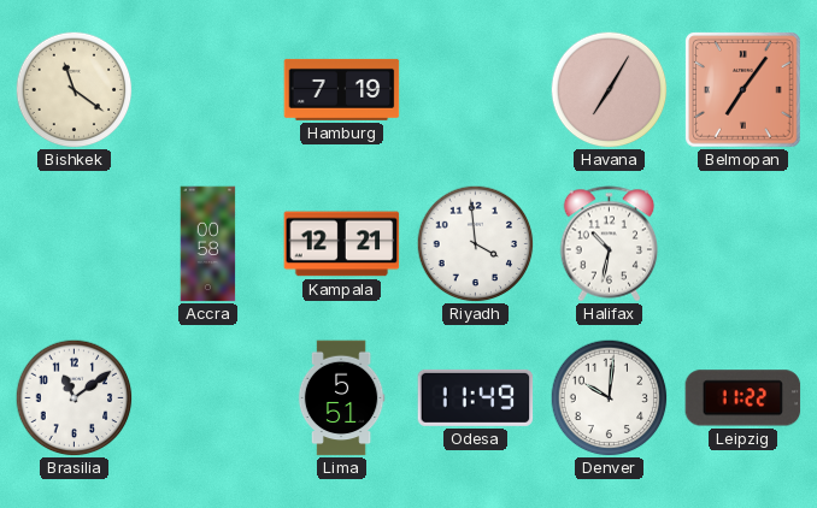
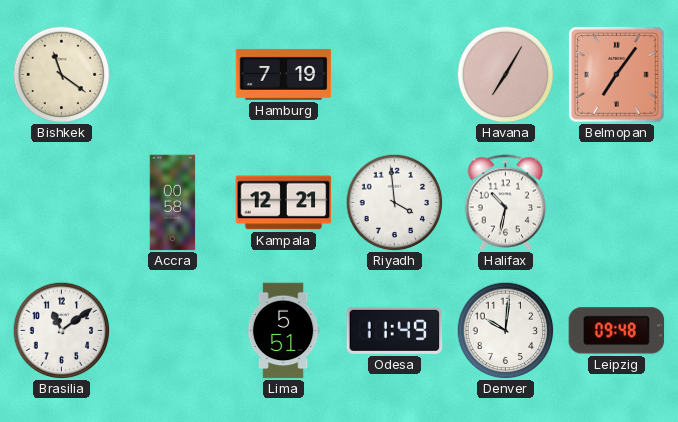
Leipzig: 11:22 -> 09:48
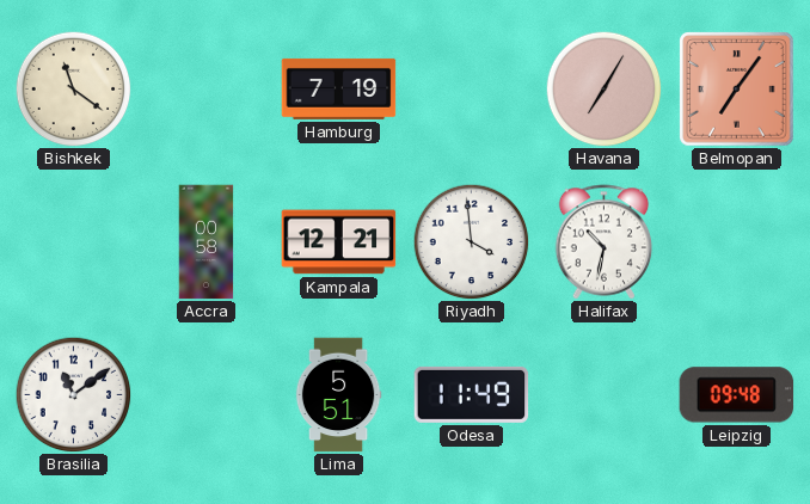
Denver: 10:01 -> none
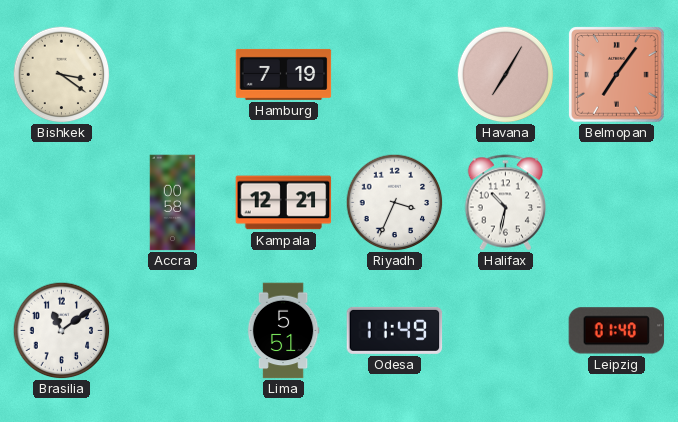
Bishkek: 11:21 -> 3:21
Riyadh: 3:59 -> 3:34
Leipzig: 09:48 -> 01:40
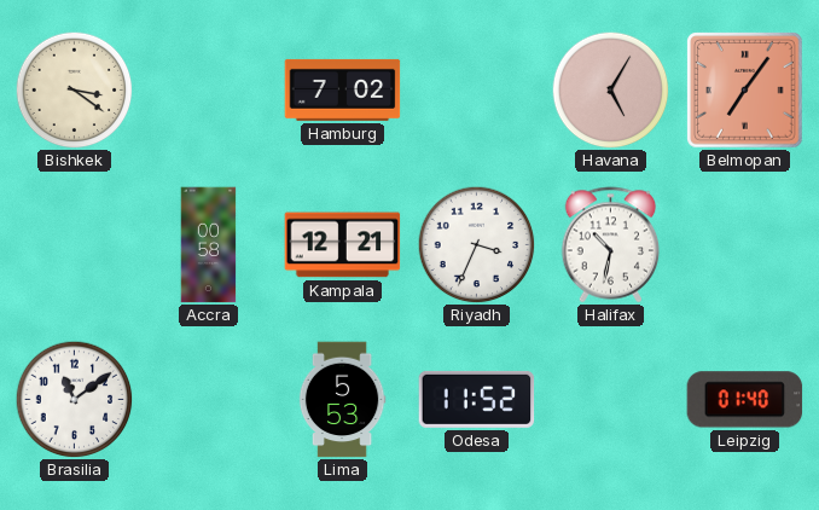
Hamburg: 7:19 -> 7:02
Havana: 7:05 -> 5:05
Lima: 5:51 -> 5:53
Odesa: 11:49 -> 11:52
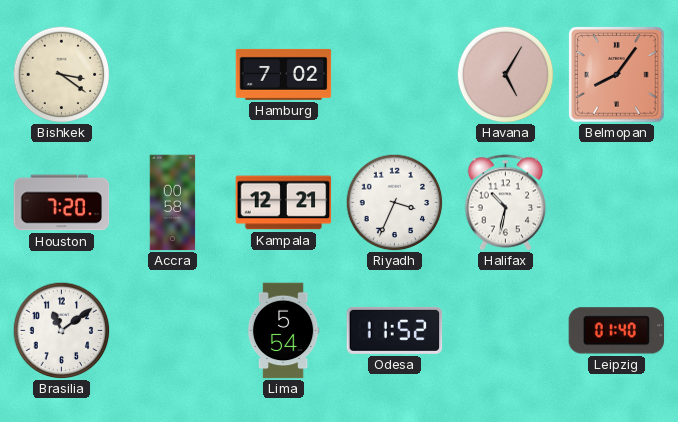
Belmopan: 7:06 -> 8:06
Houston: none -> 7:20
Lima: 5:53 -> 5:54
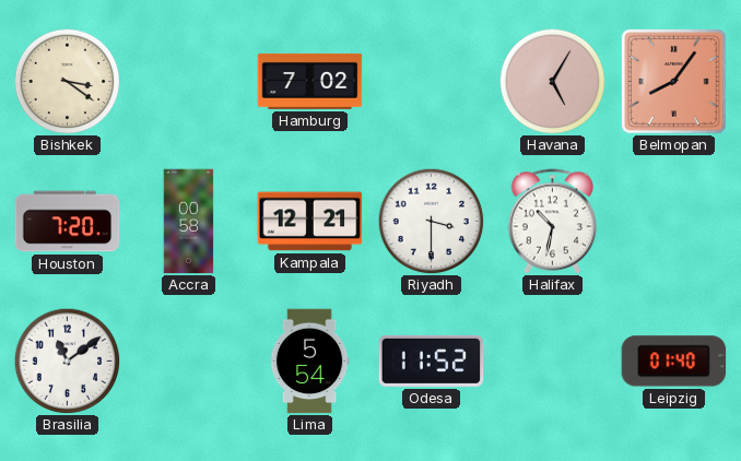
Riyadh: 3:34 -> 3:30
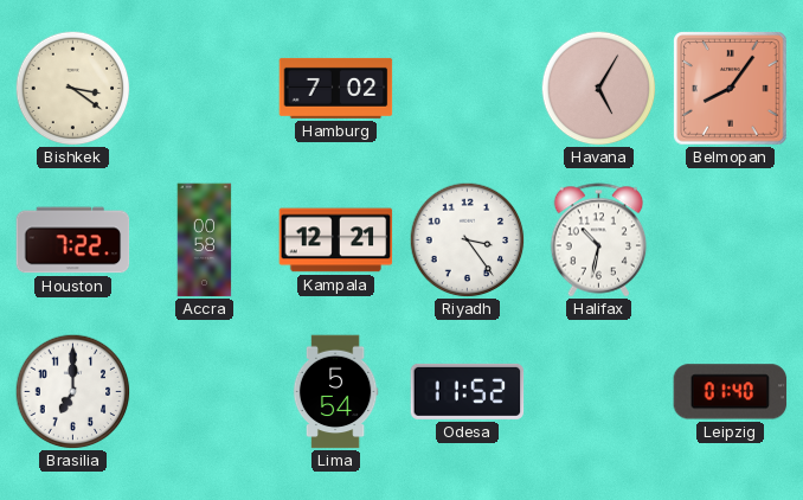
Houston: 7:20 -> 7:22
Riyadh: 3:30 -> 3:24
Brasilia: 11:09 -> 7:00
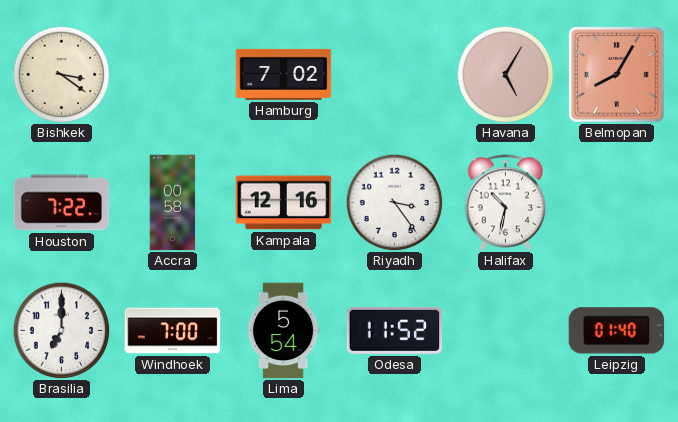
Belmopan: 8:06 -> 8:05
Kampala: 12:21 -> 12:16
Windhoek: none -> 7:00
